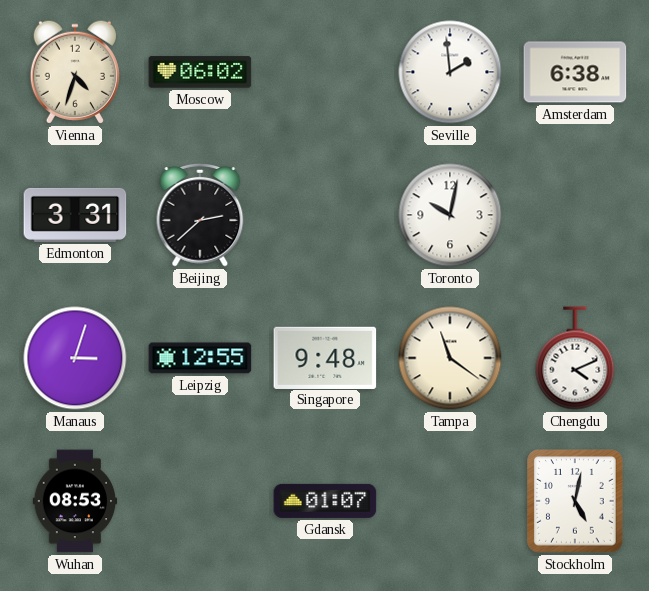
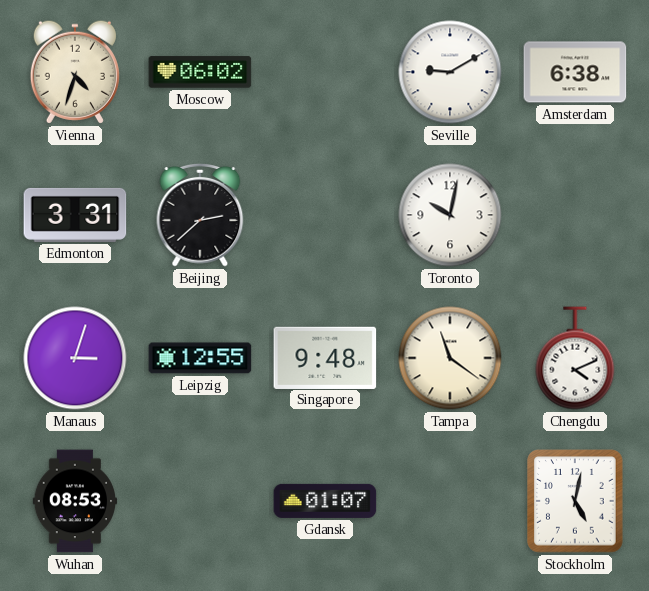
Seville: 1:59 -> 9:10
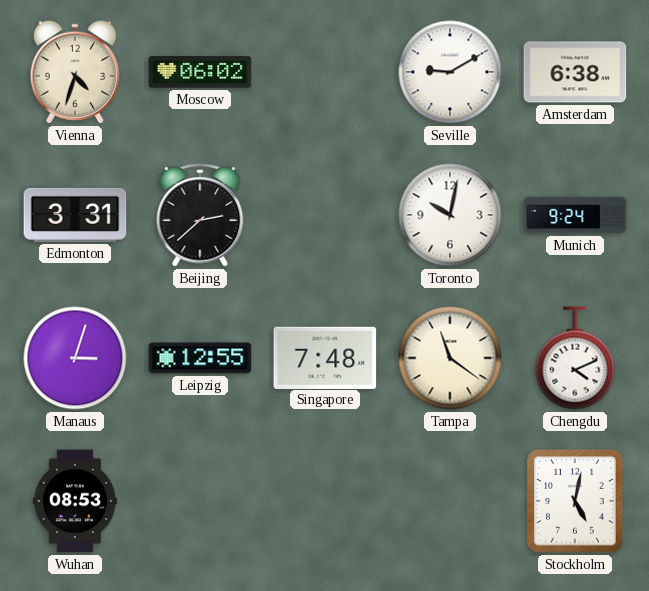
Munich: none -> 9:24
Singapore: 9:48 -> 7:48
Gdansk: 01:07 -> none
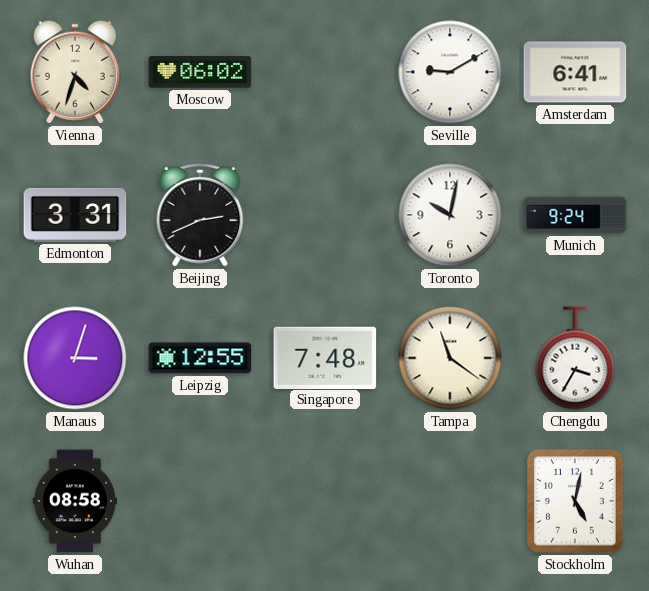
Amsterdam: 6:38 -> 6:41
Beijing: 2:38 -> 2:41
Chengdu: 4:11 -> 3:35
Wuhan: 08:53 -> 08:58
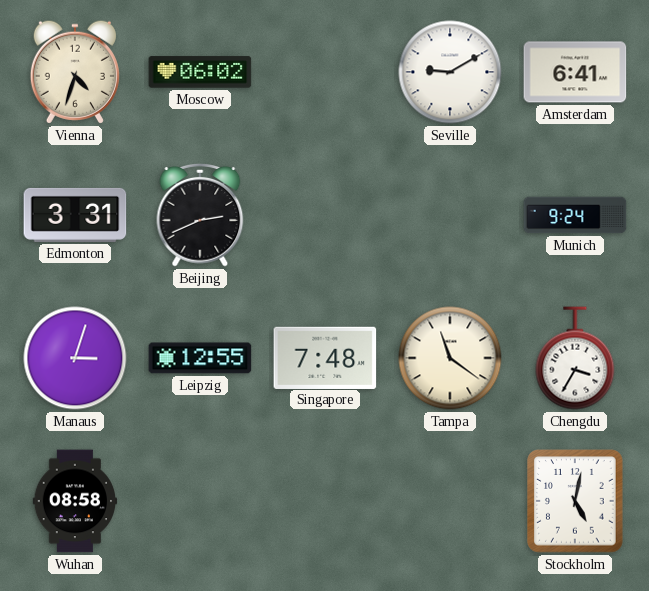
Toronto: 10:02 -> none
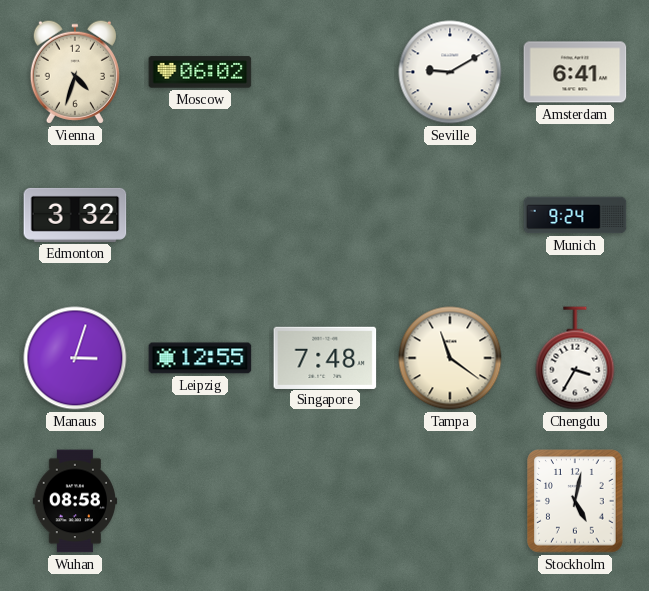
Edmonton: 3:31 -> 3:32
Beijing: 2:41 -> none
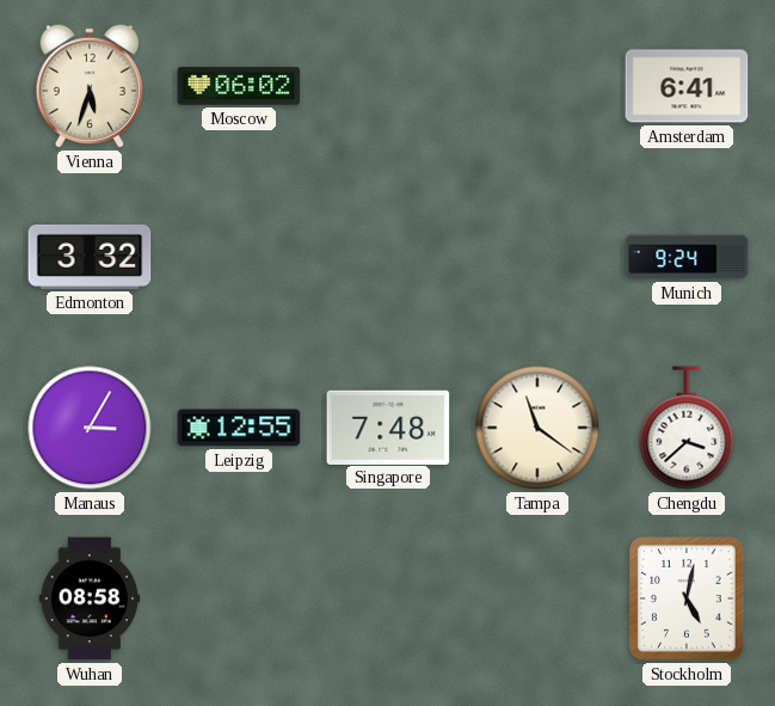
Vienna: 4:33 -> 5:33
Seville: 9:10 -> none
Manaus: 3:03 -> 3:05
Chengdu: 3:35 -> 3:38
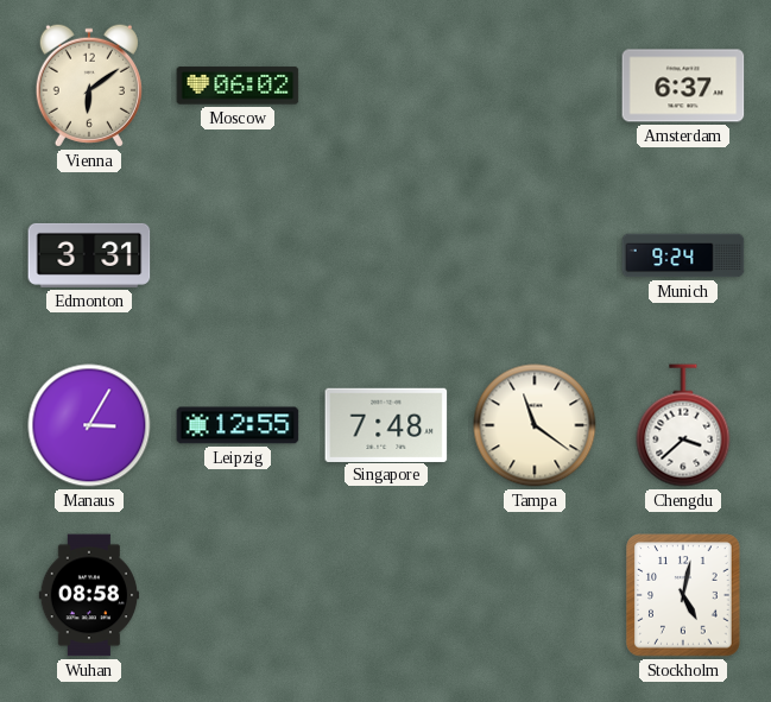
Vienna: 5:33 -> 6:09
Amsterdam: 6:41 -> 6:37
Edmonton: 3:32 -> 3:31
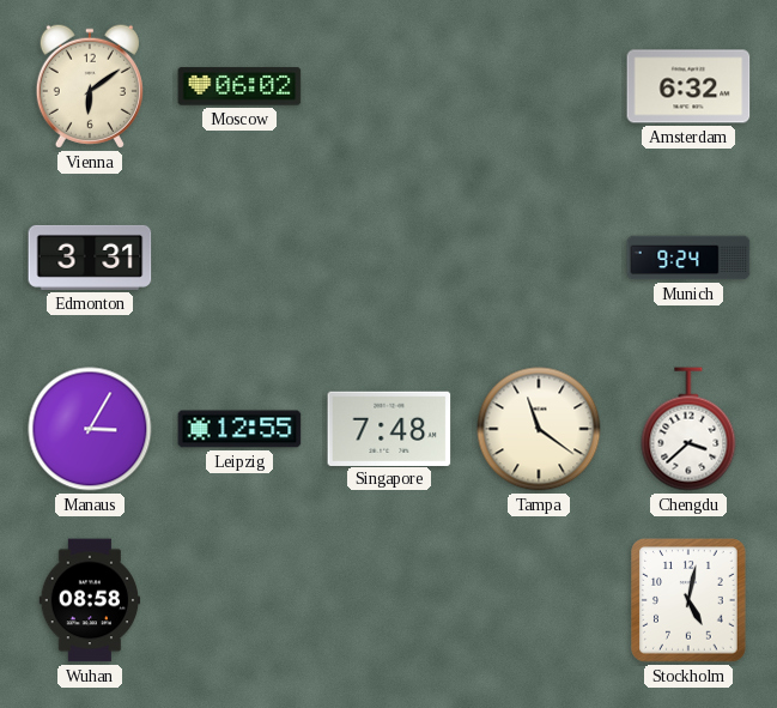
Amsterdam: 6:37 -> 6:32
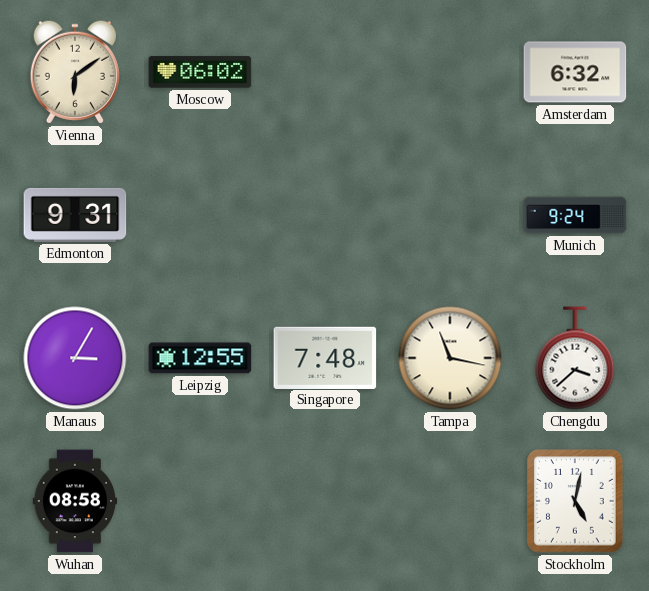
Edmonton: 3:31 -> 9:31
Tampa: 11:21 -> 11:17
